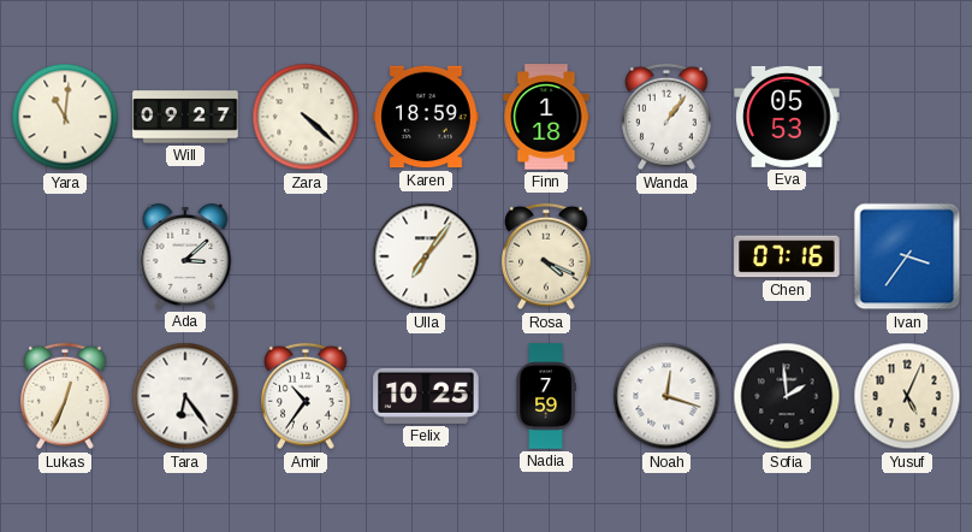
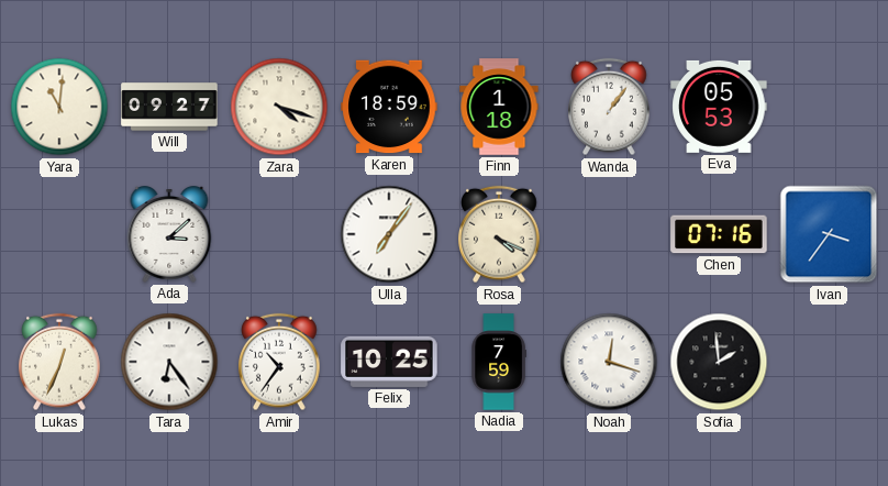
Zara: 4:22 -> 4:18
Yusuf: 5:04 -> none
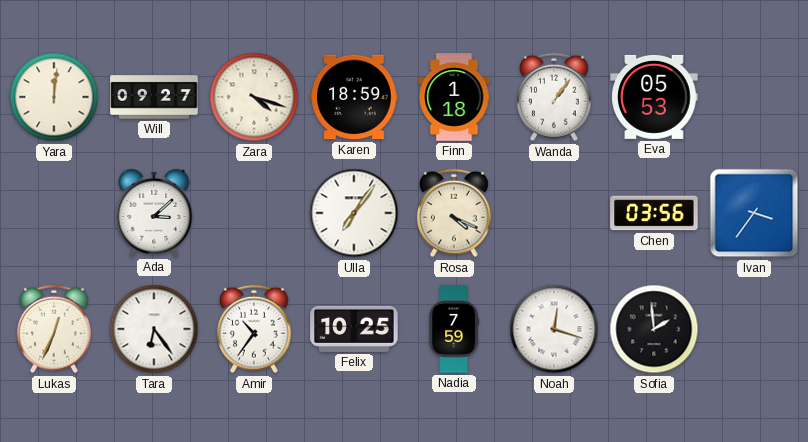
Yara: 11:01 -> 12:01
Chen: 07:16 -> 03:56
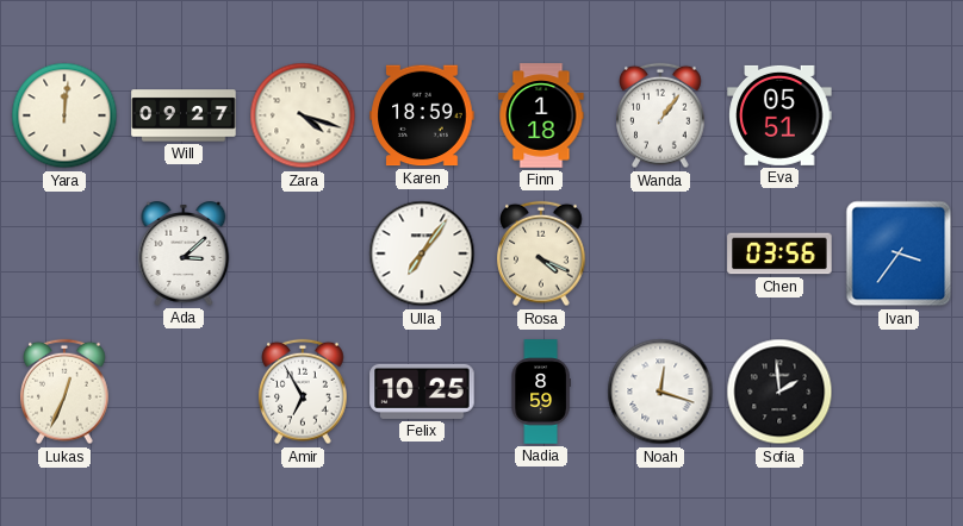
Eva: 05:53 -> 05:51
Tara: 6:24 -> none
Amir: 10:36 -> 6:55
Nadia: 7:59 -> 8:59
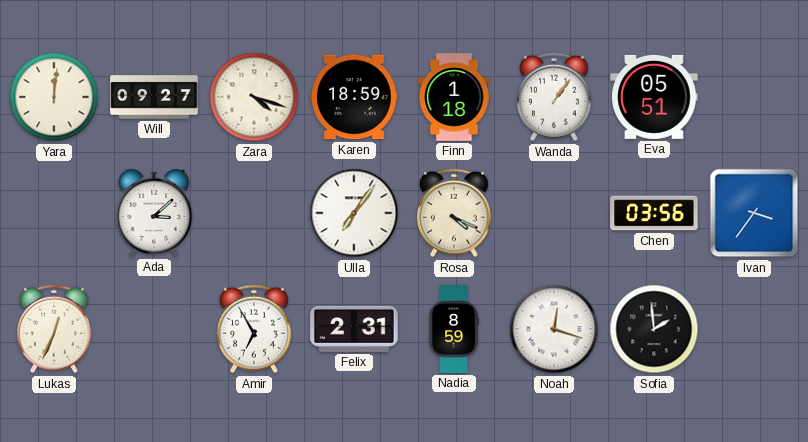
Felix: 10:25 -> 2:31
